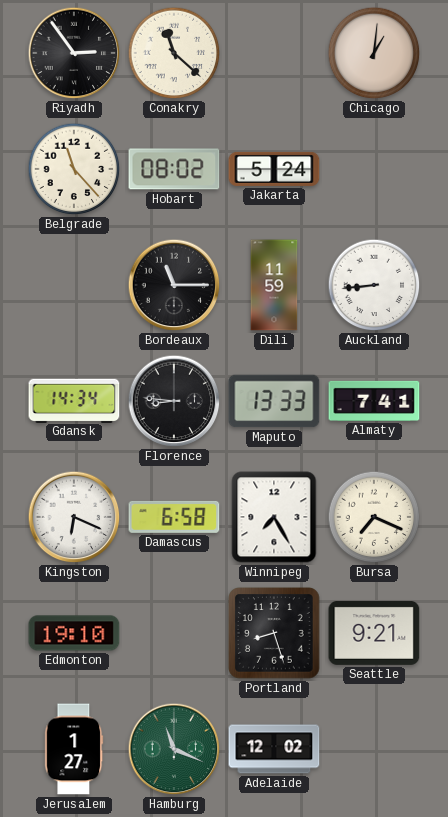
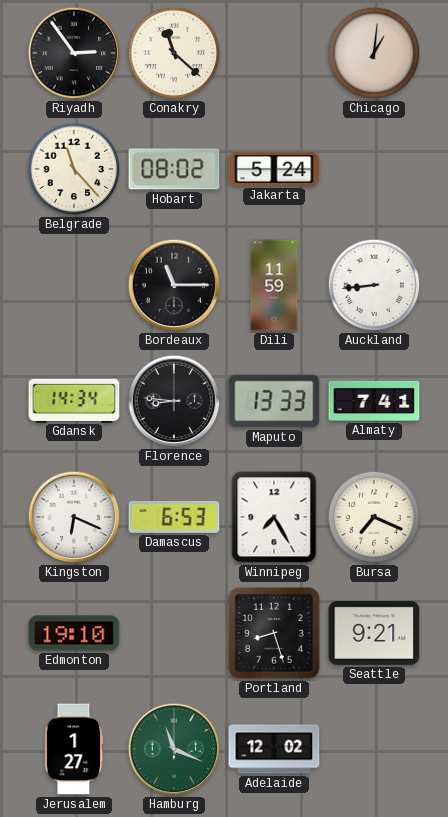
Damascus: 6:58 -> 6:53
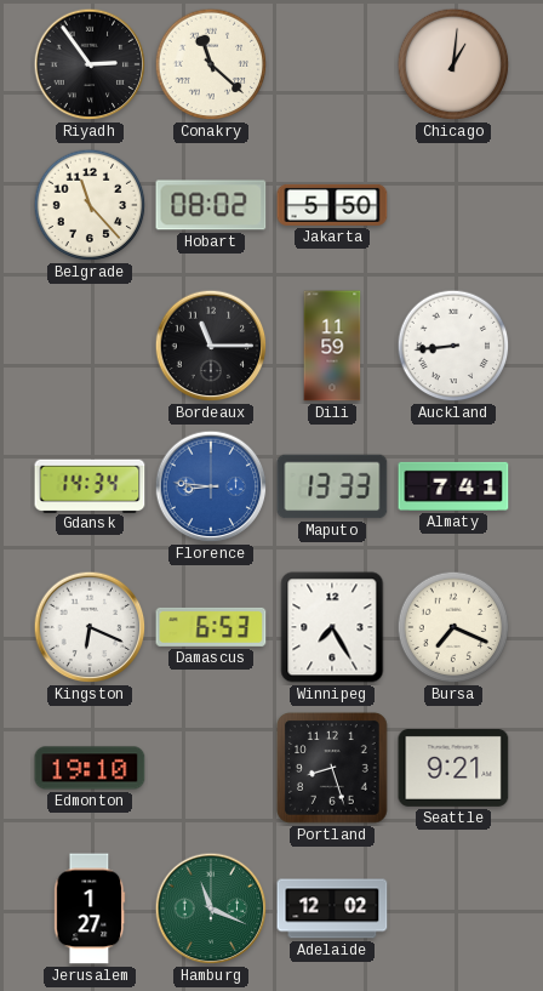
Jakarta: 5:24 -> 5:50
Florence dial: black -> blue
